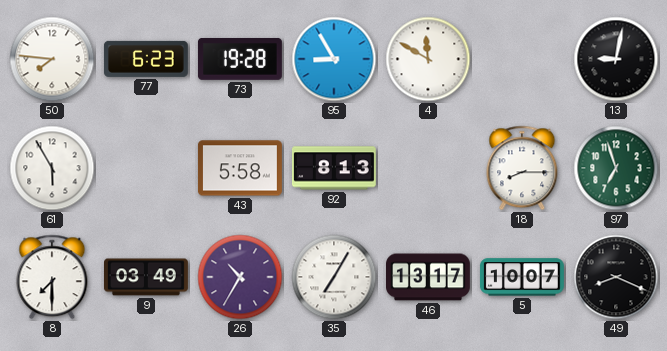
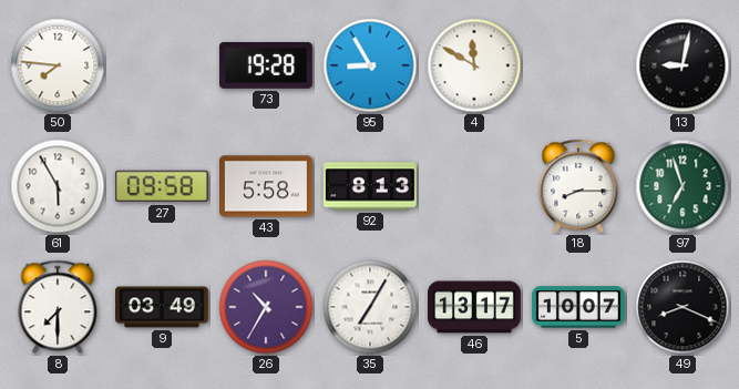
77: 6:23 -> none
27: none -> 09:58
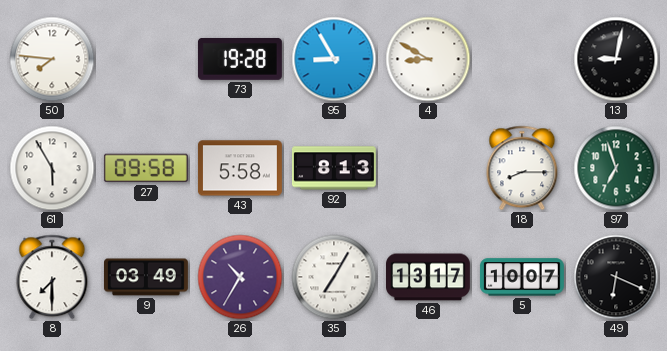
4: 11:50 -> 8:50
49: 8:19 -> 6:19
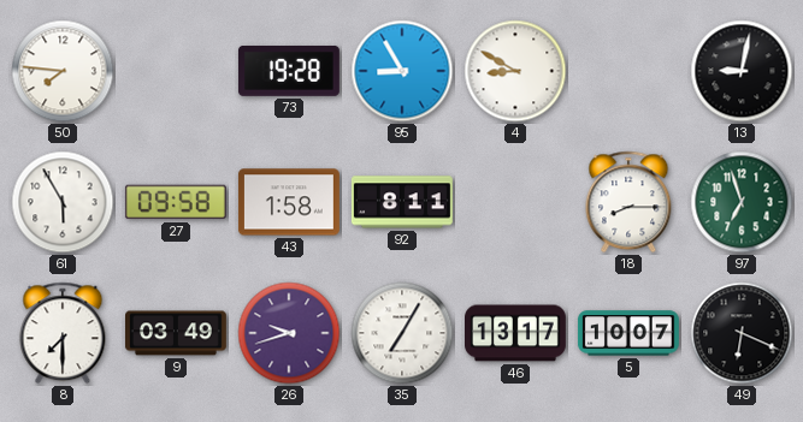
43: 5:58 -> 1:58
92: 8:13 -> 8:11
26: 10:35 -> 9:42
